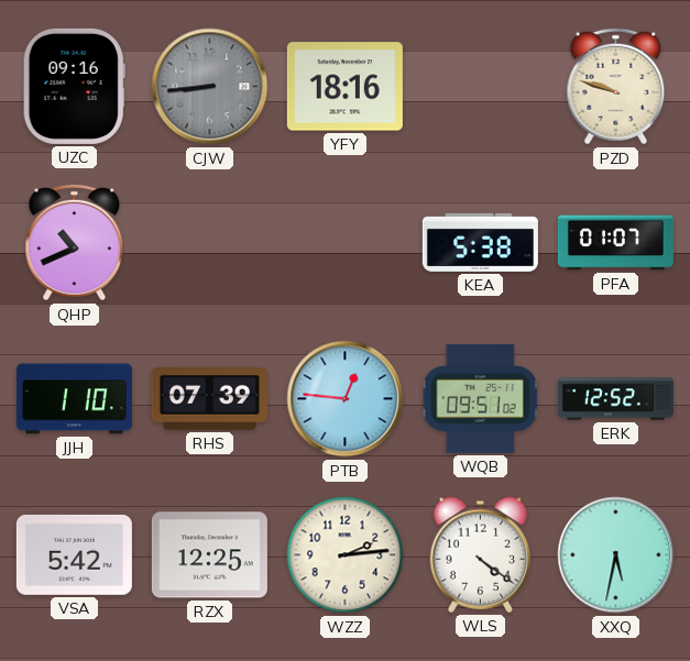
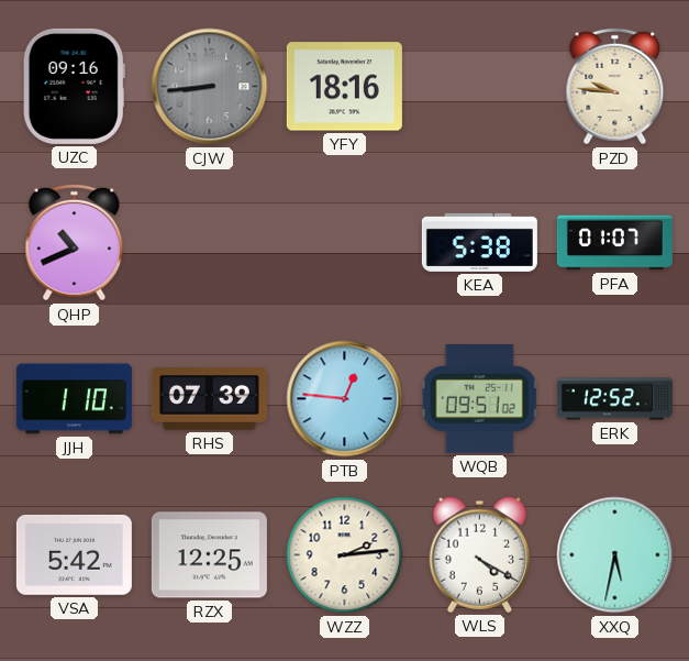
PZD: 9:48 -> 9:46
WLS: 4:21 -> 4:20
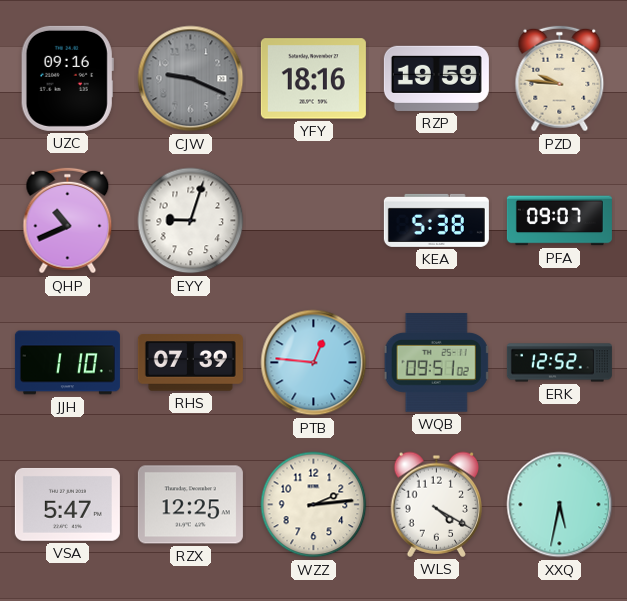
CJW: 8:44 -> 9:19
RZP: none -> 19:59
EYY: none -> 9:03
PFA: 01:07 -> 09:07
VSA: 5:42 -> 5:47
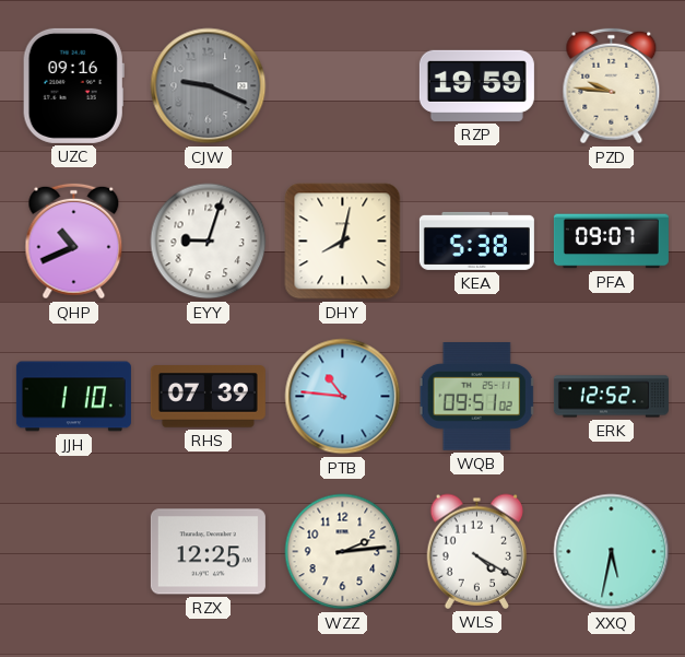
YFY: 18:16 -> none
DHY: none -> 8:02
PTB: 12:46 -> 10:46
VSA: 5:47 -> none
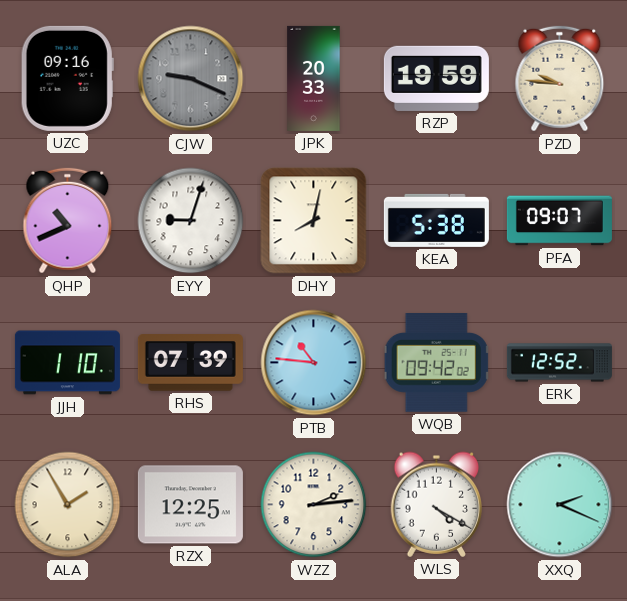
JPK: none -> 20:33
WQB: 09:51 -> 09:42
ALA: none -> 1:55
XXQ: 5:32 -> 2:19
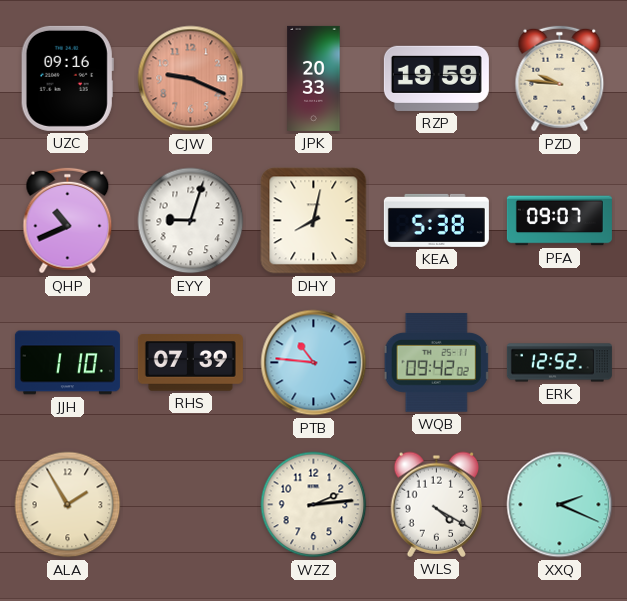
CJW dial: grey -> salmon
RZX: 12:25 -> none
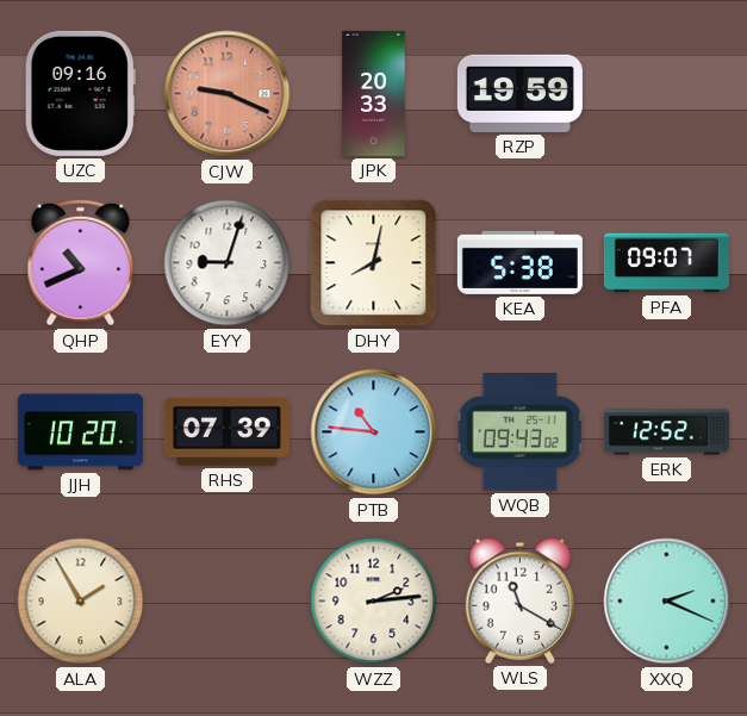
PZD: 9:46 -> none
JJH: 1:10 -> 10:20
WQB: 09:42 -> 09:43
WLS: 4:20 -> 11:20
